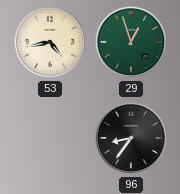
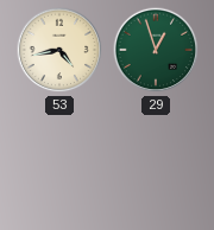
96: 8:36 -> none
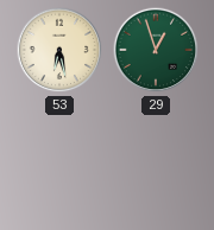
53: 4:43 -> 6:28
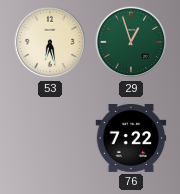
76: none -> 7:22
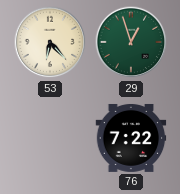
53: 6:28 -> 6:23
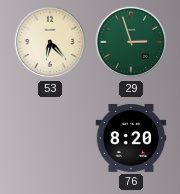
29: 12:57 -> 2:57
76: 7:22 -> 8:20
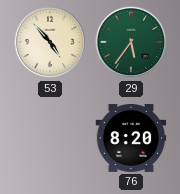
53: 6:23 -> 4:53
29: 2:57 -> 5:36
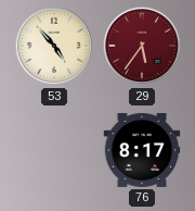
29 dial: green -> burgundy
76: 8:20 -> 8:17
